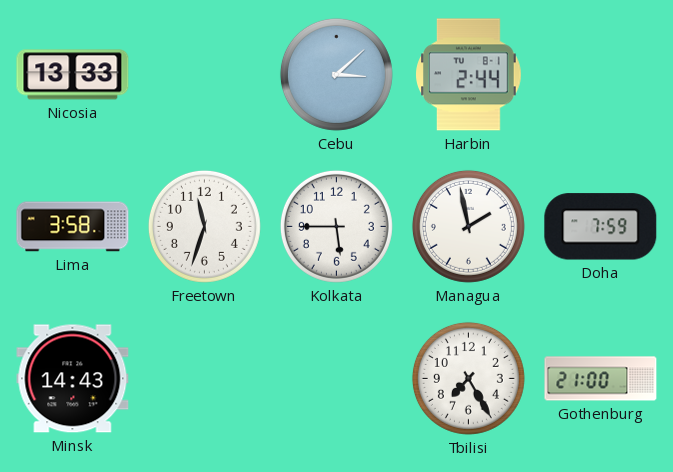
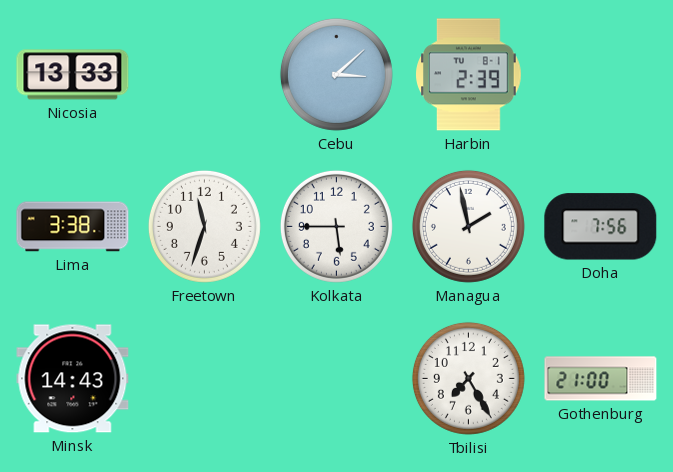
Harbin: 2:44 -> 2:39
Lima: 3:58 -> 3:38
Doha: 7:59 -> 7:56
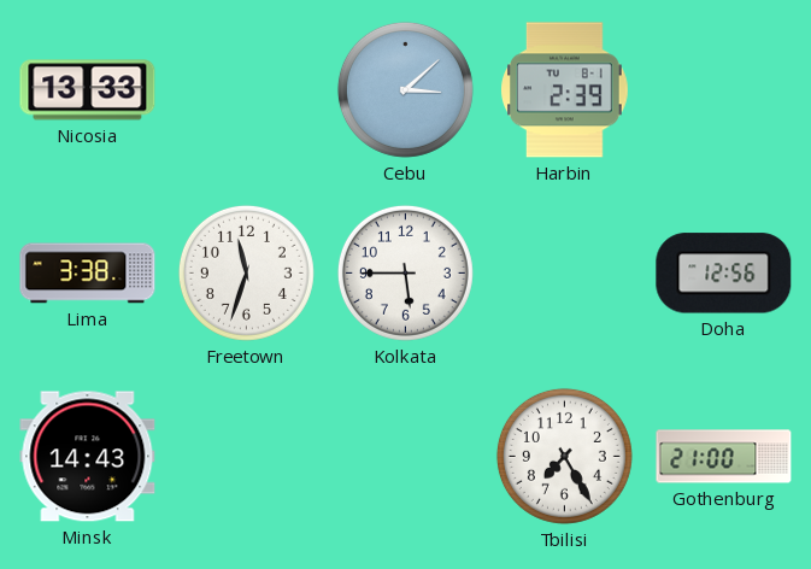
Managua: 1:58 -> none
Doha: 7:56 -> 12:56
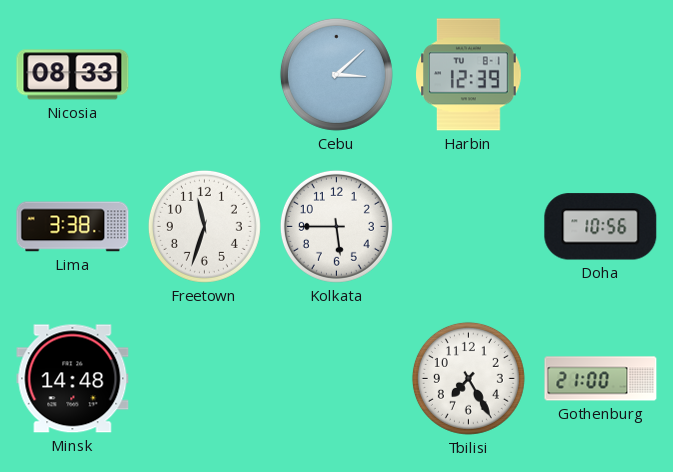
Nicosia: 13:33 -> 08:33
Harbin: 2:39 -> 12:39
Doha: 12:56 -> 10:56
Minsk: 14:43 -> 14:48
